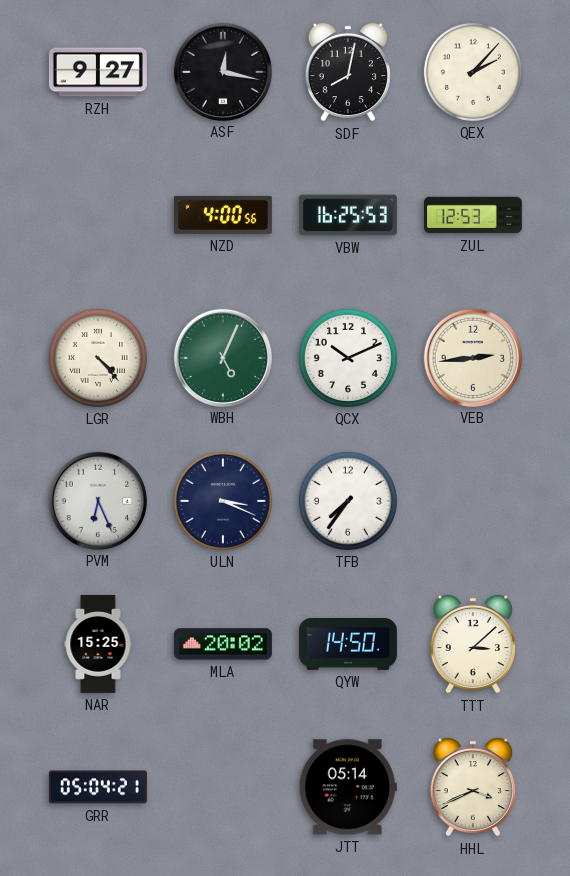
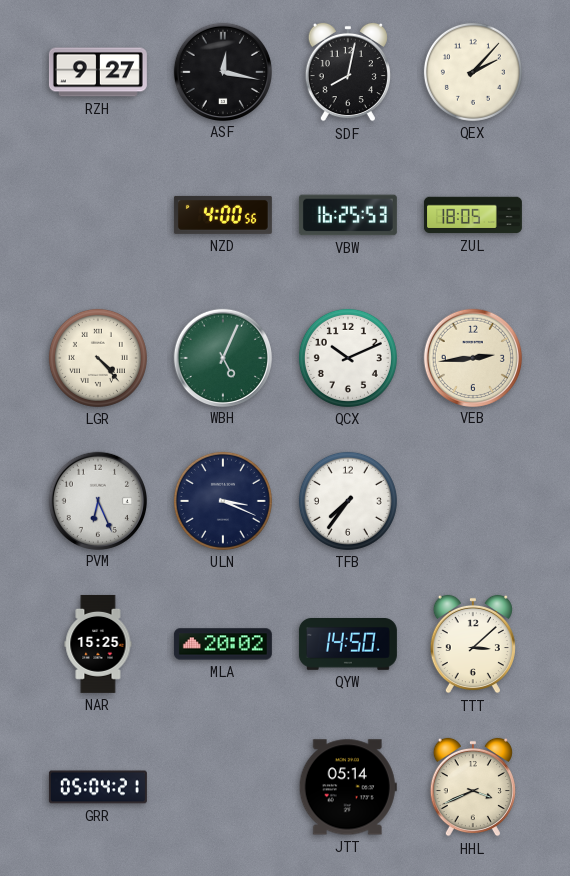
ZUL: 12:53 -> 18:05
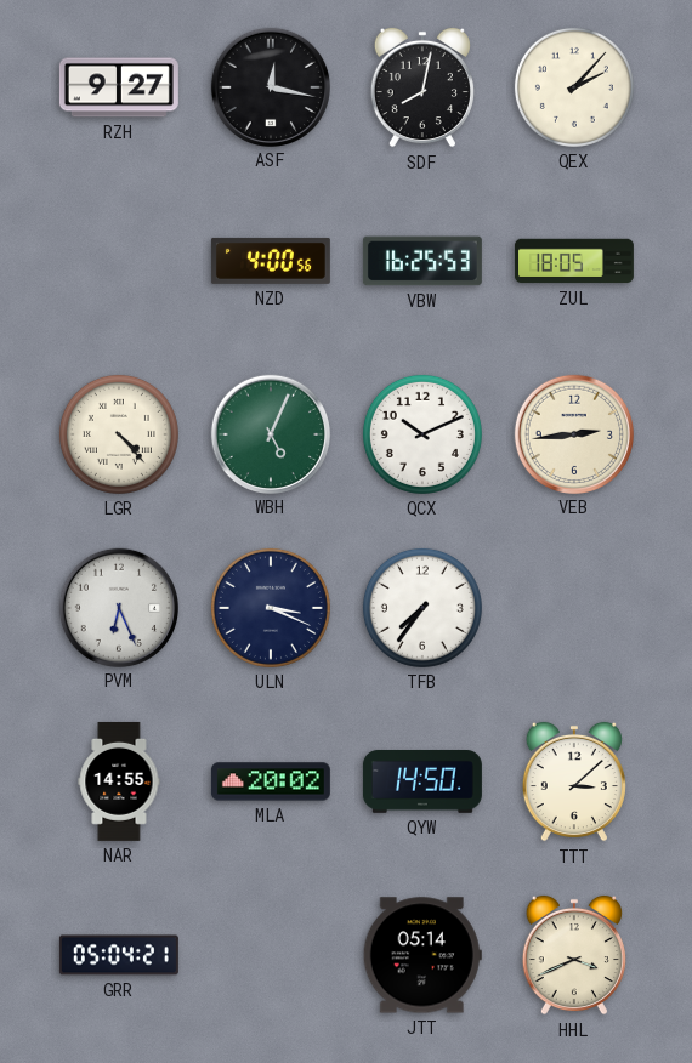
NAR: 15:25 -> 14:55
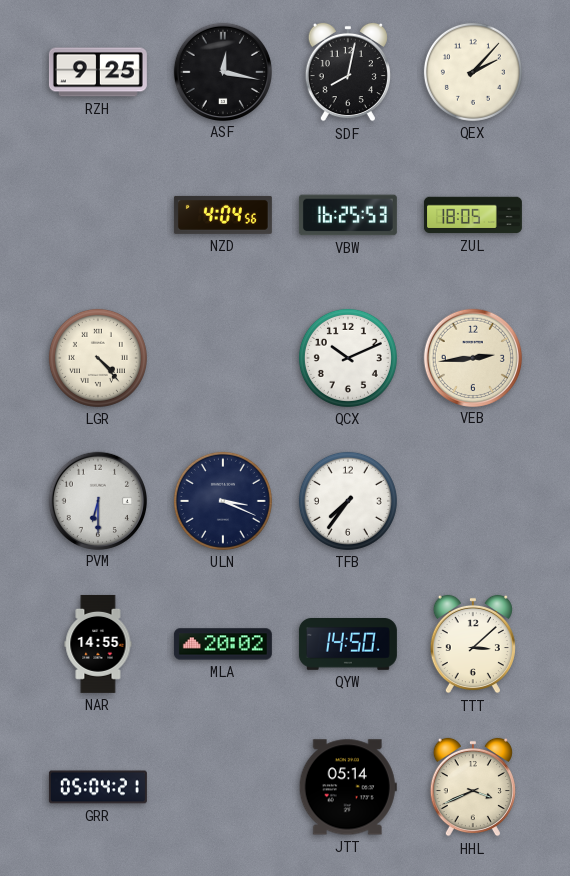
RZH: 9:27 -> 9:25
NZD: 4:00 -> 4:04
WBH: 5:04 -> none
PVM: 6:26 -> 6:30
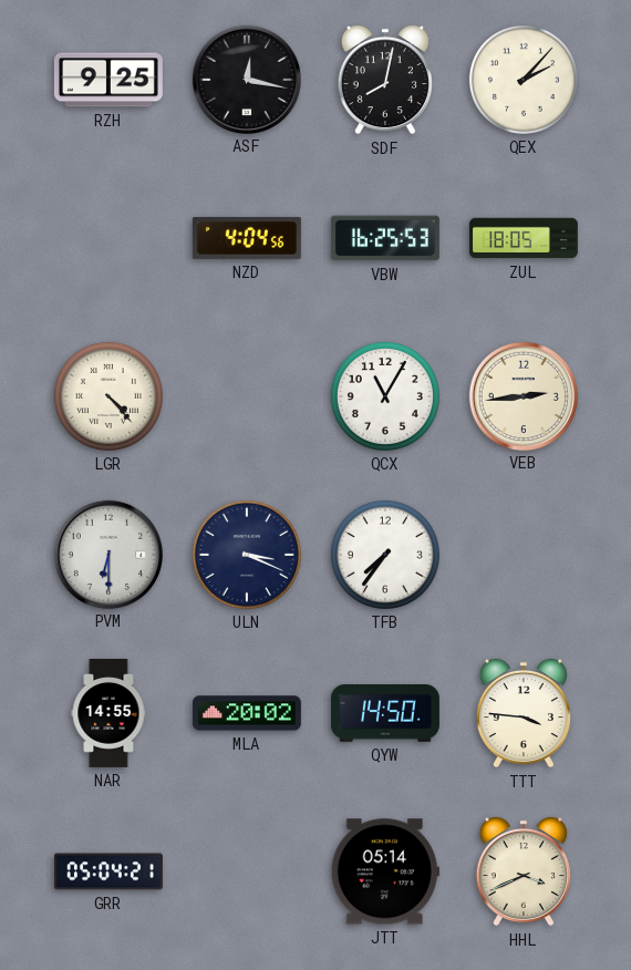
QCX: 10:11 -> 11:05
TTT: 3:08 -> 3:46
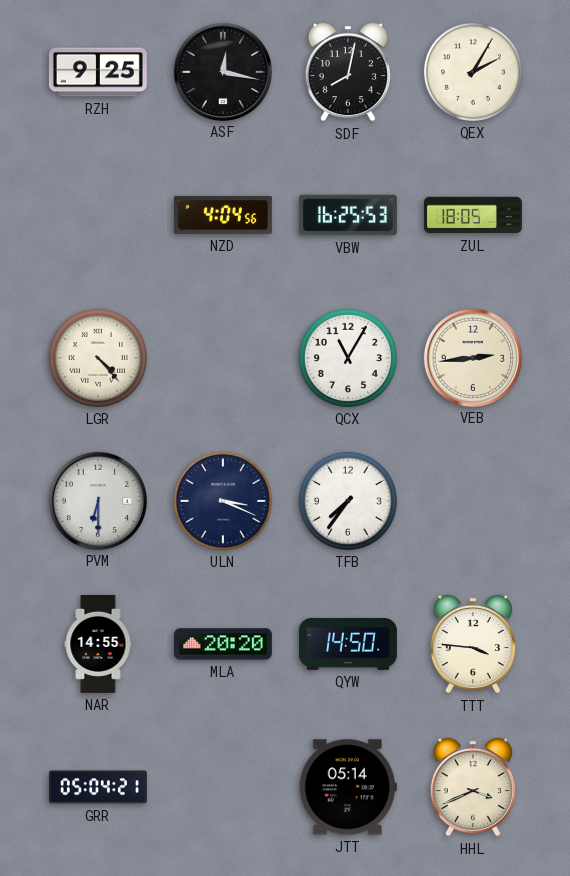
QEX: 2:07 -> 2:05
MLA: 20:02 -> 20:20
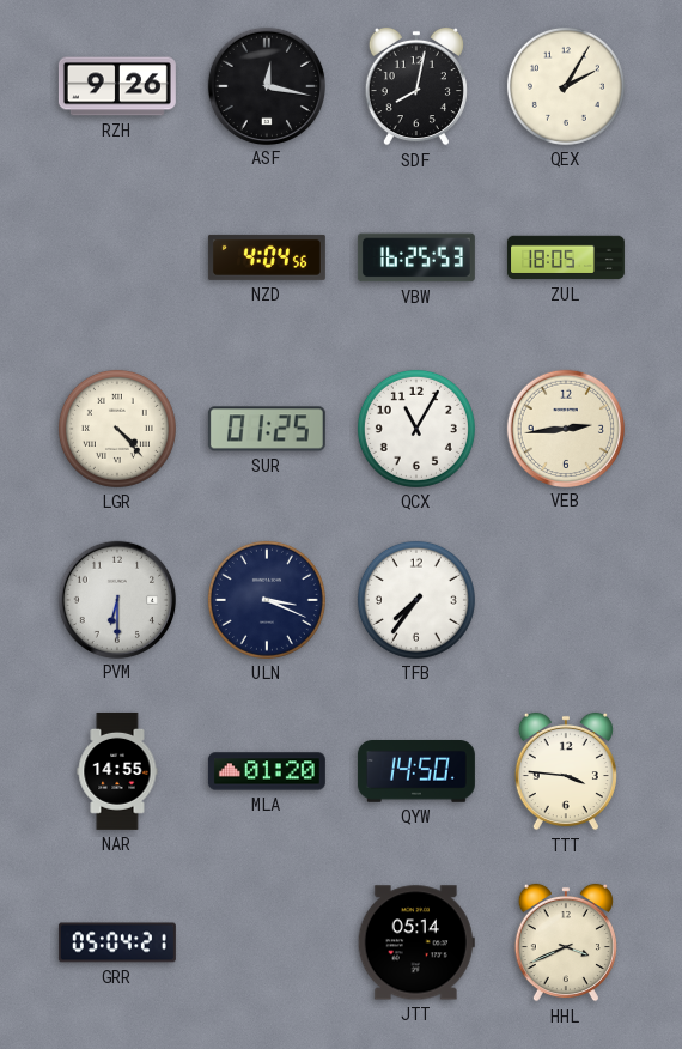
RZH: 9:25 -> 9:26
SUR: none -> 01:25
MLA: 20:20 -> 01:20
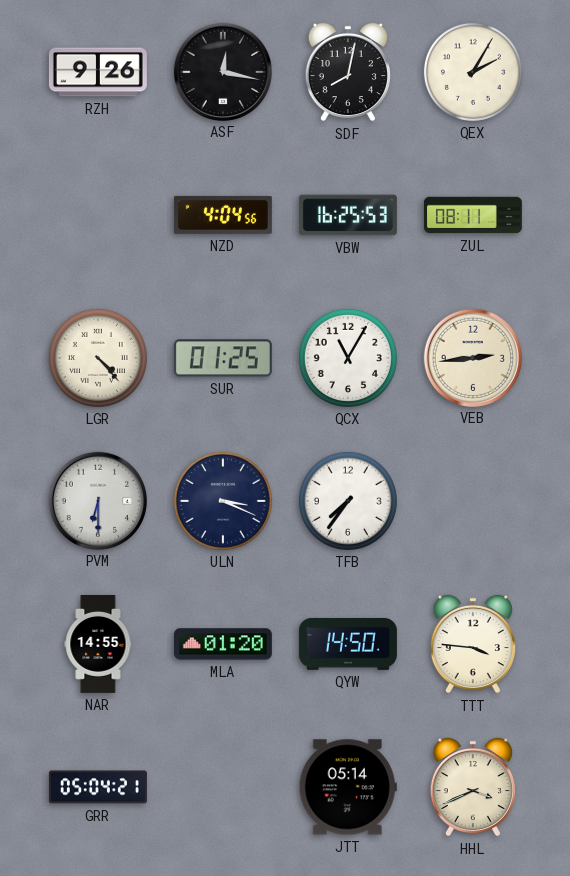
ZUL: 18:05 -> 08:11
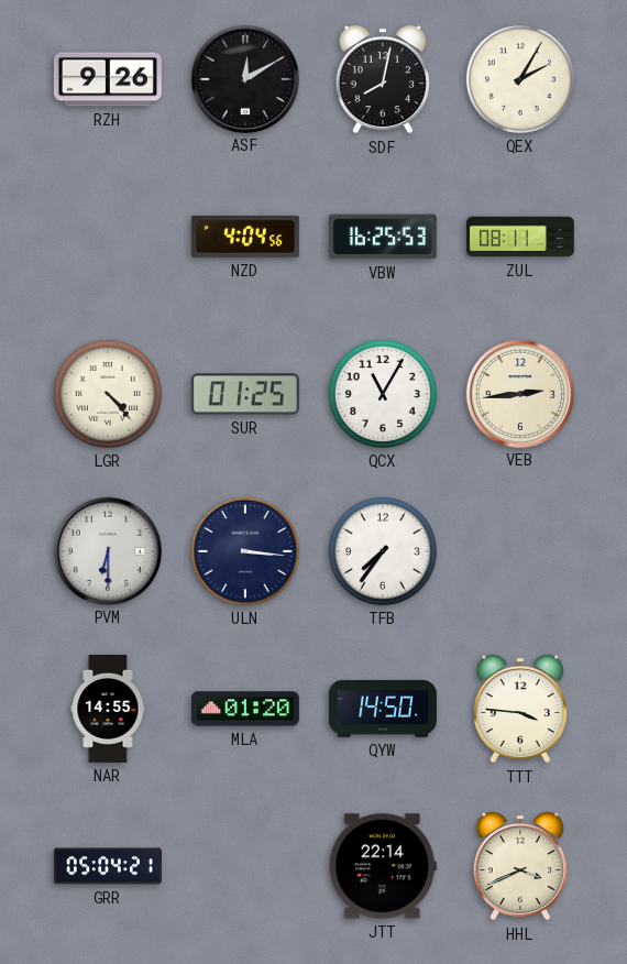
ASF: 12:17 -> 12:10
ULN: 3:19 -> 3:16
JTT: 05:14 -> 22:14
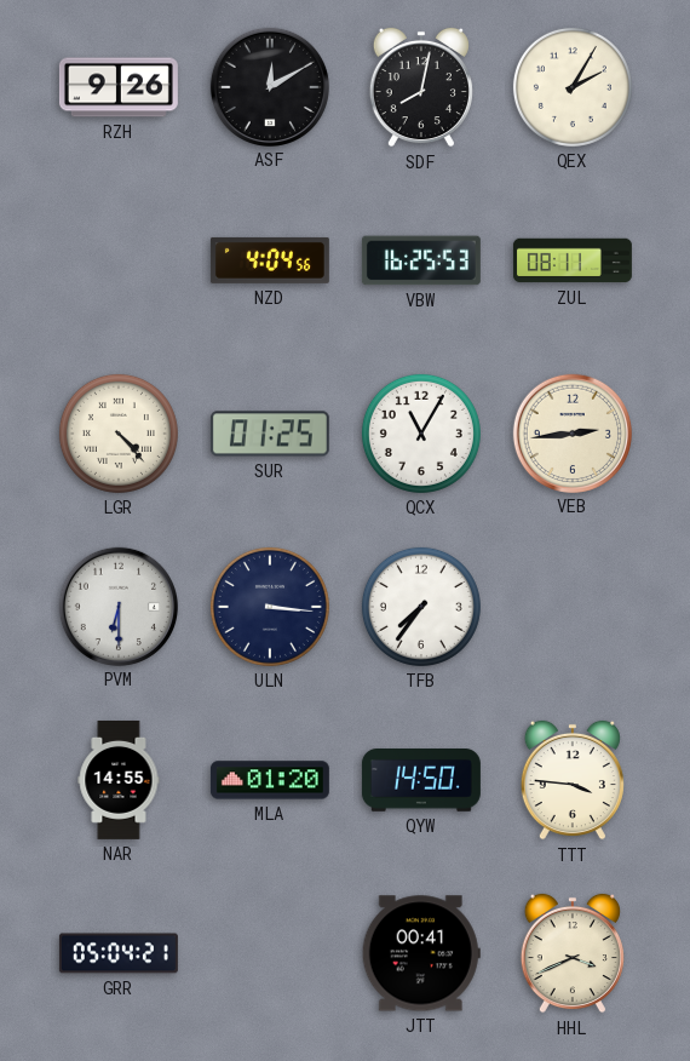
JTT: 22:14 -> 00:41
